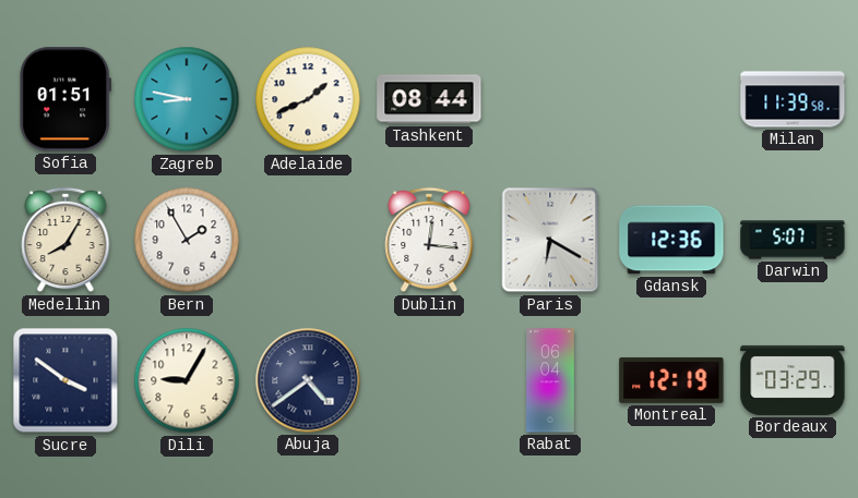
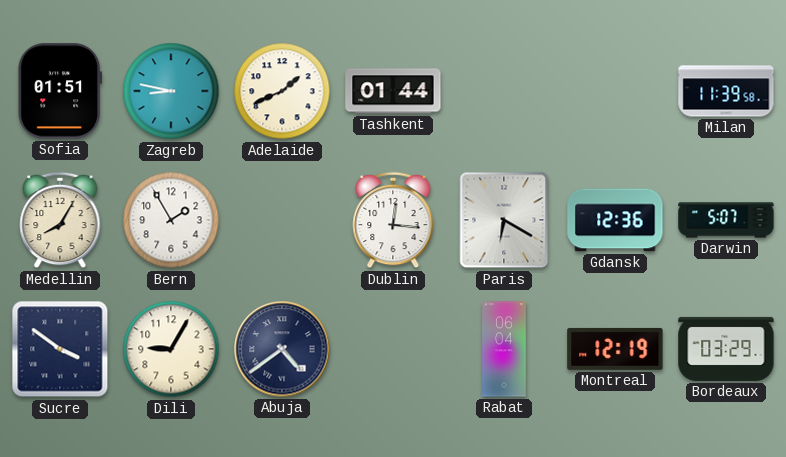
Tashkent: 08:44 -> 01:44
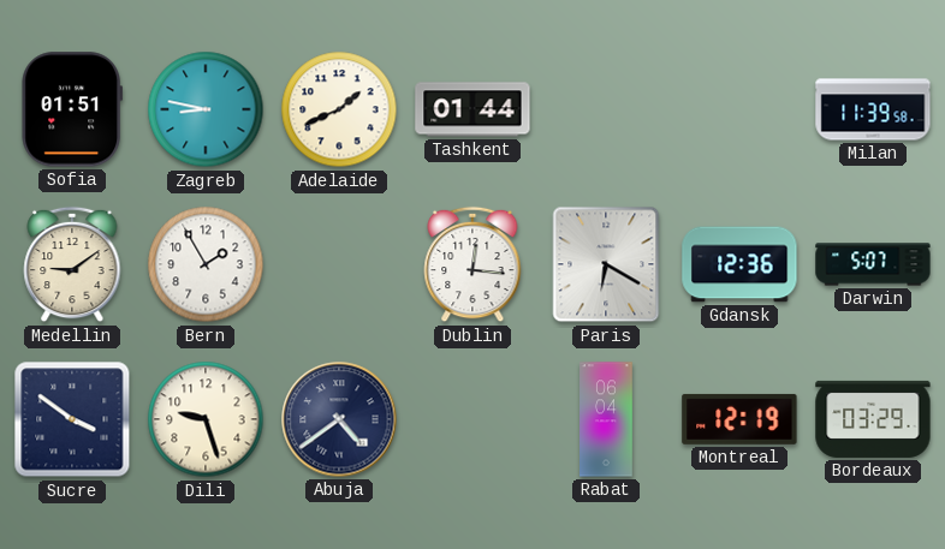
Medellin: 8:05 -> 9:09
Dili: 9:05 -> 9:27
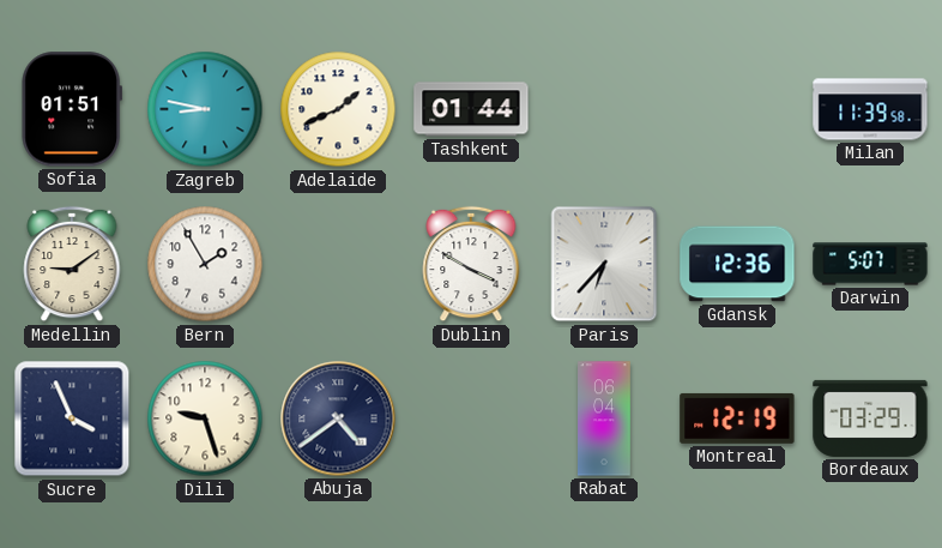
Dublin: 12:16 -> 3:50
Paris: 6:20 -> 6:37
Sucre: 3:51 -> 3:56
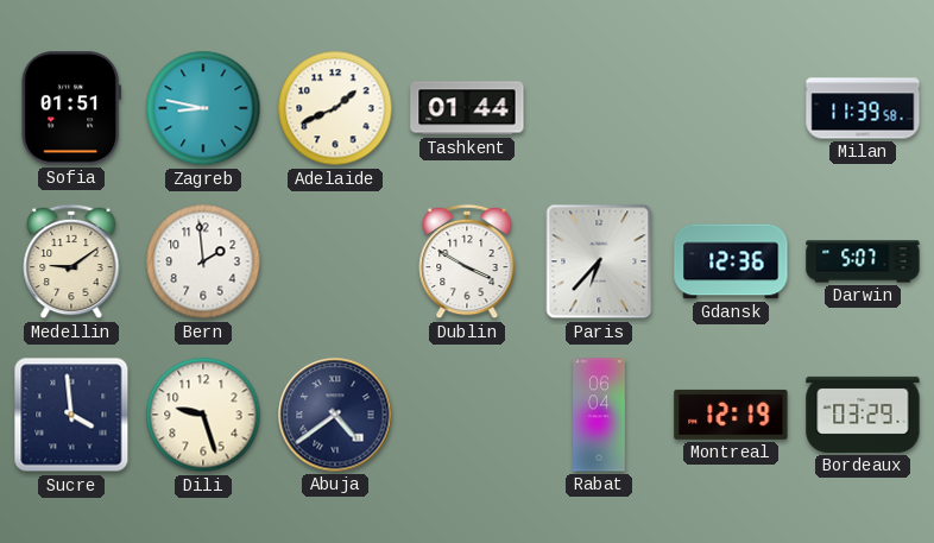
Bern: 1:55 -> 1:59
Sucre: 3:56 -> 3:59
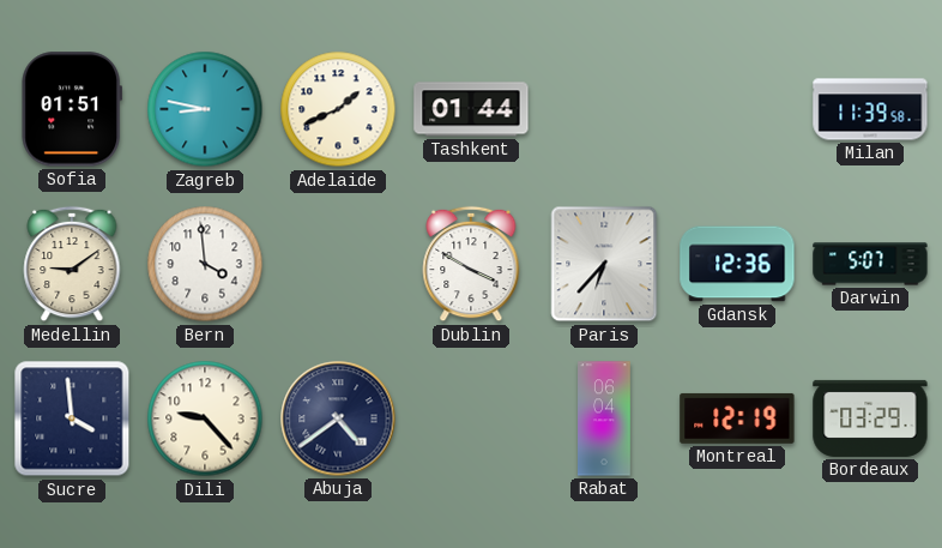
Bern: 1:59 -> 3:59
Dili: 9:27 -> 9:23
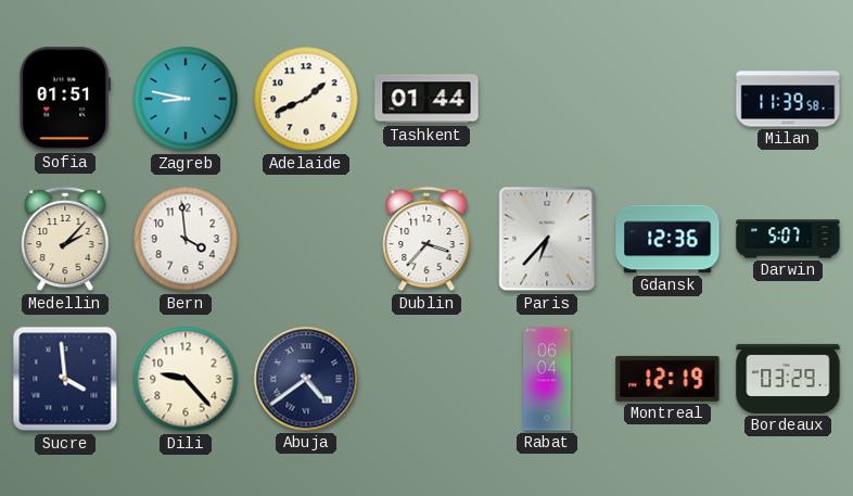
Medellin: 9:09 -> 2:07
Dublin: 3:50 -> 3:37
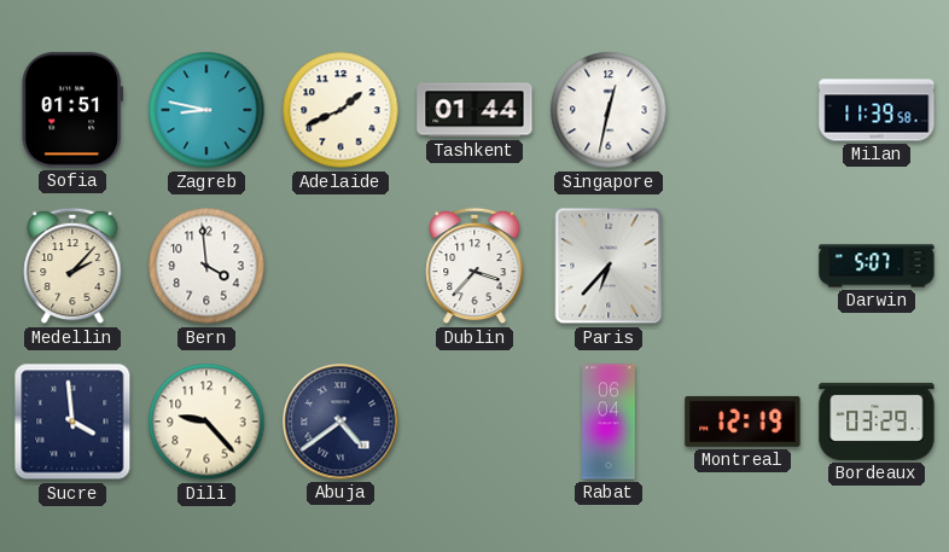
Singapore: none -> 12:32
Gdansk: 12:36 -> none
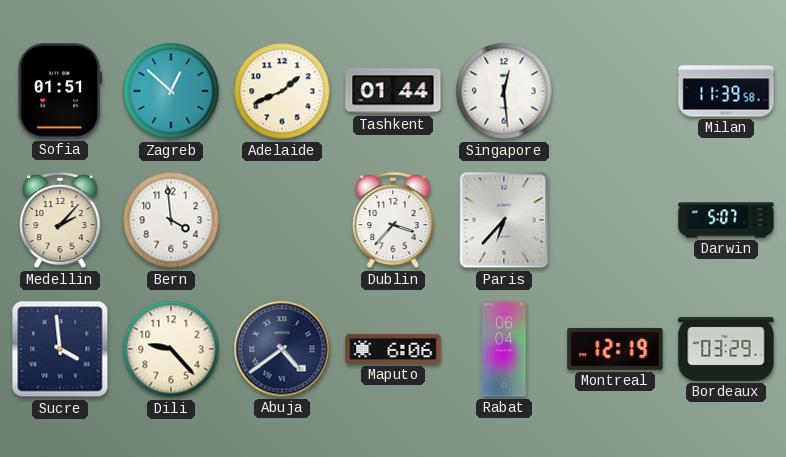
Zagreb: 8:47 -> 12:52
Singapore: 12:32 -> 12:29
Maputo: none -> 6:06
